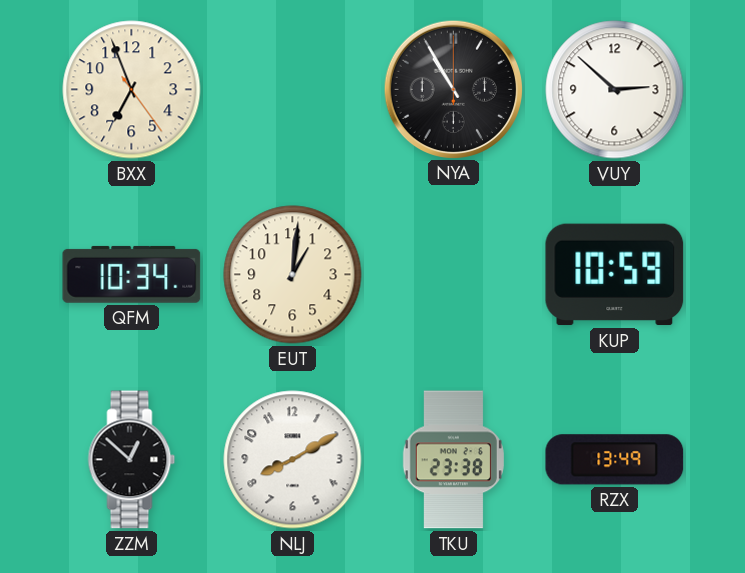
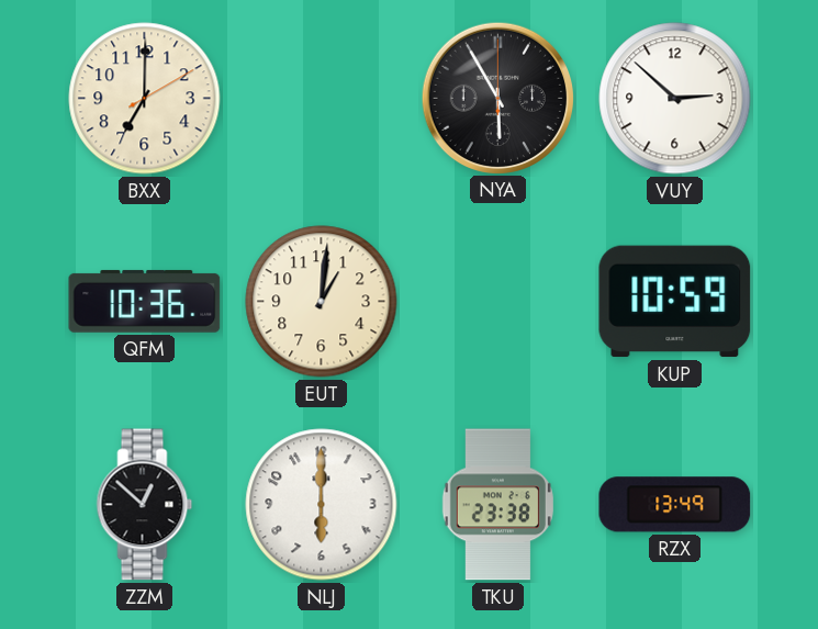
BXX: 6:56 -> 7:00
NYA: 10:55 -> 5:55
QFM: 10:34 -> 10:36
NLJ: 8:10 -> 6:00
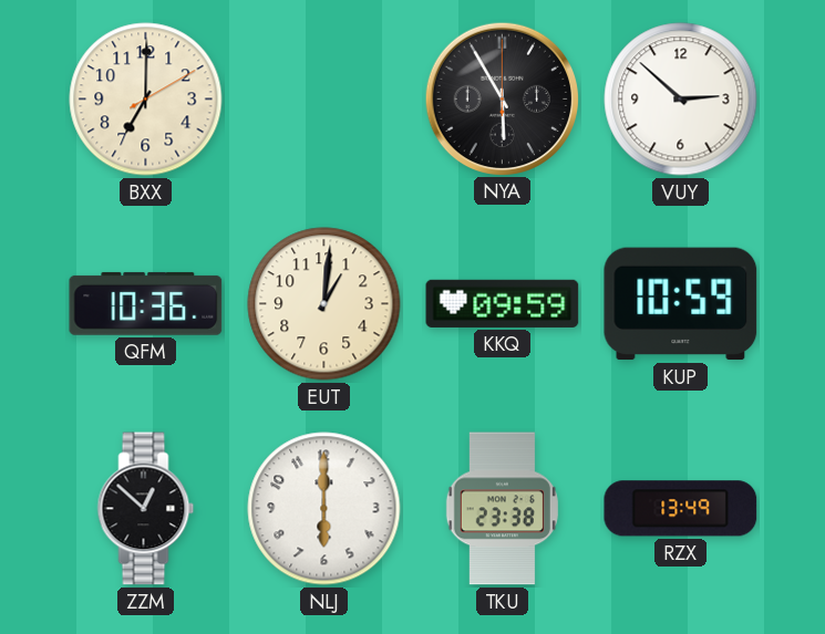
KKQ: none -> 09:59
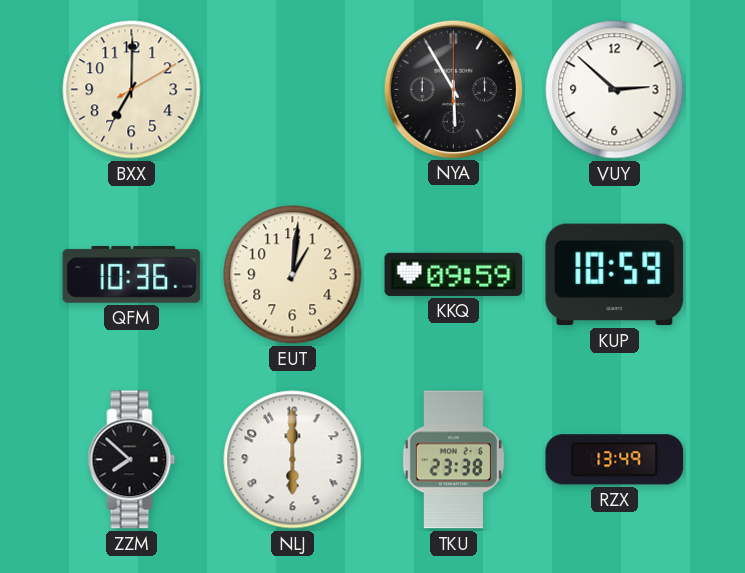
ZZM: 12:52 -> 7:52
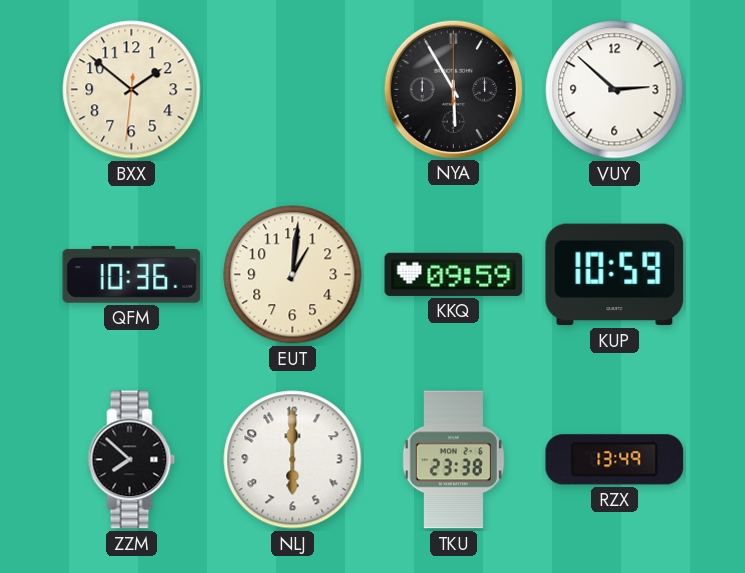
BXX: 7:00 -> 1:51
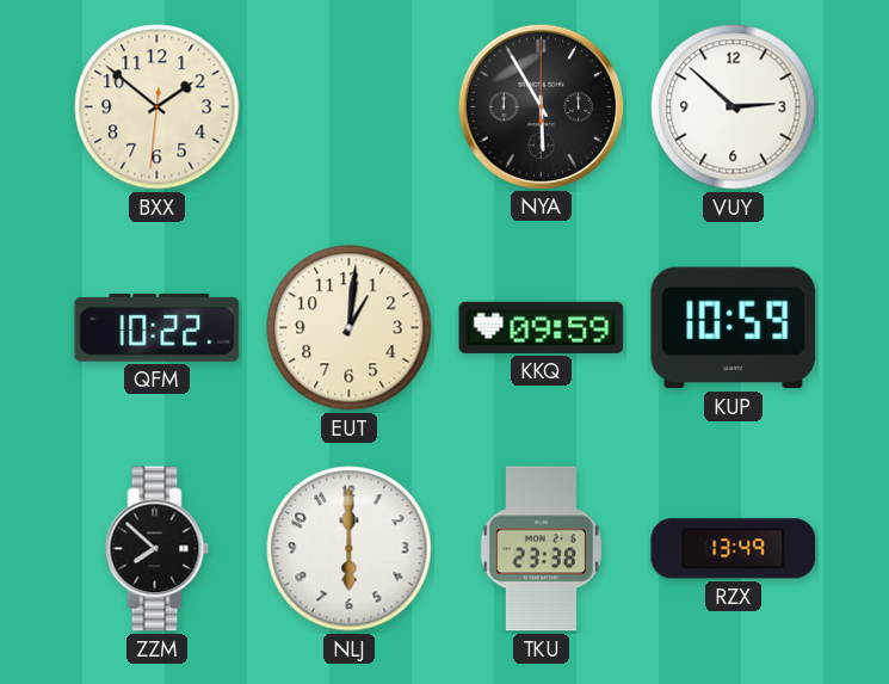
QFM: 10:36 -> 10:22
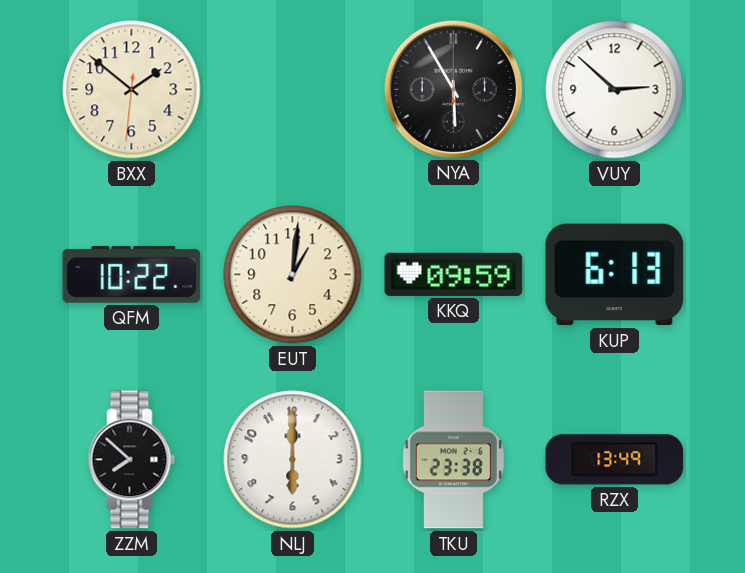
KUP: 10:59 -> 6:13
